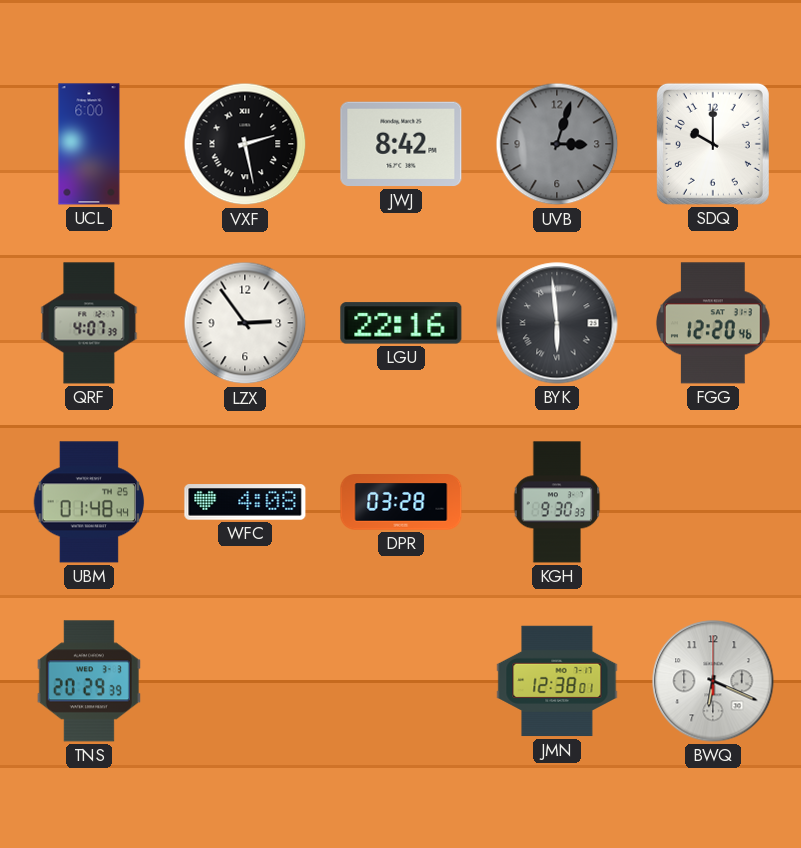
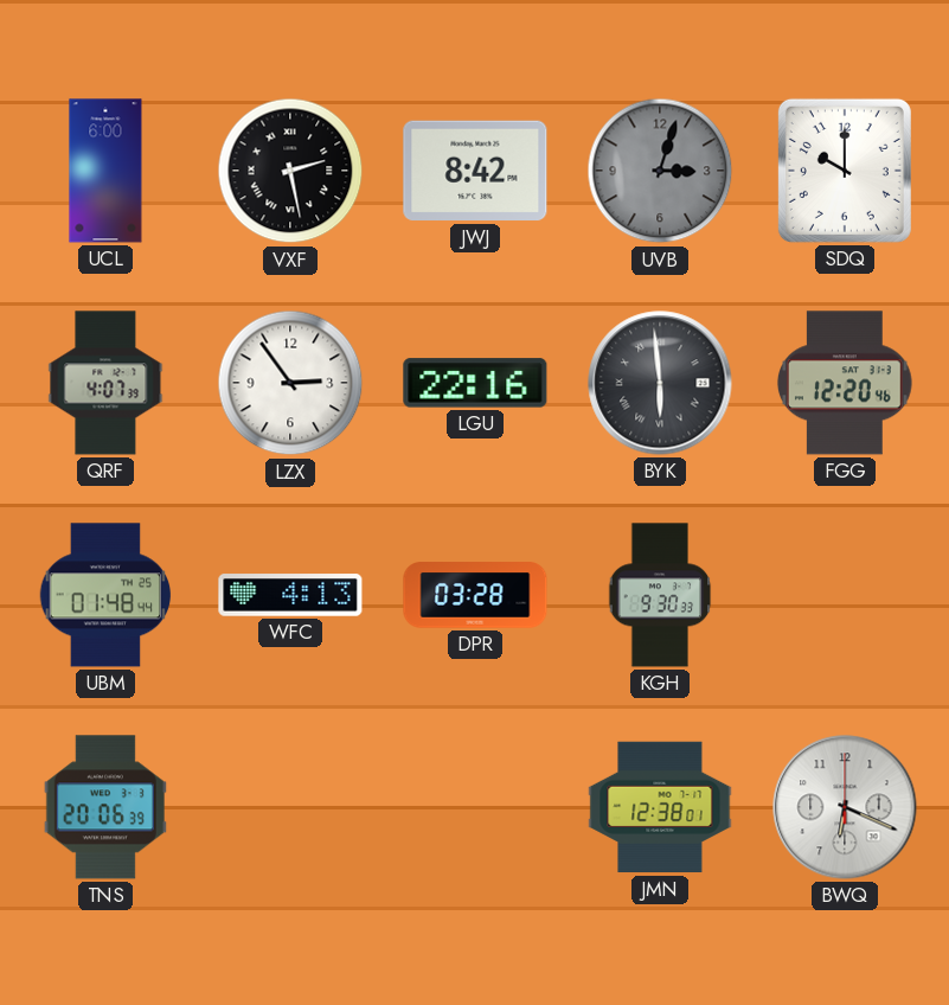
WFC: 4:08 -> 4:13
TNS: 20:29 -> 20:06
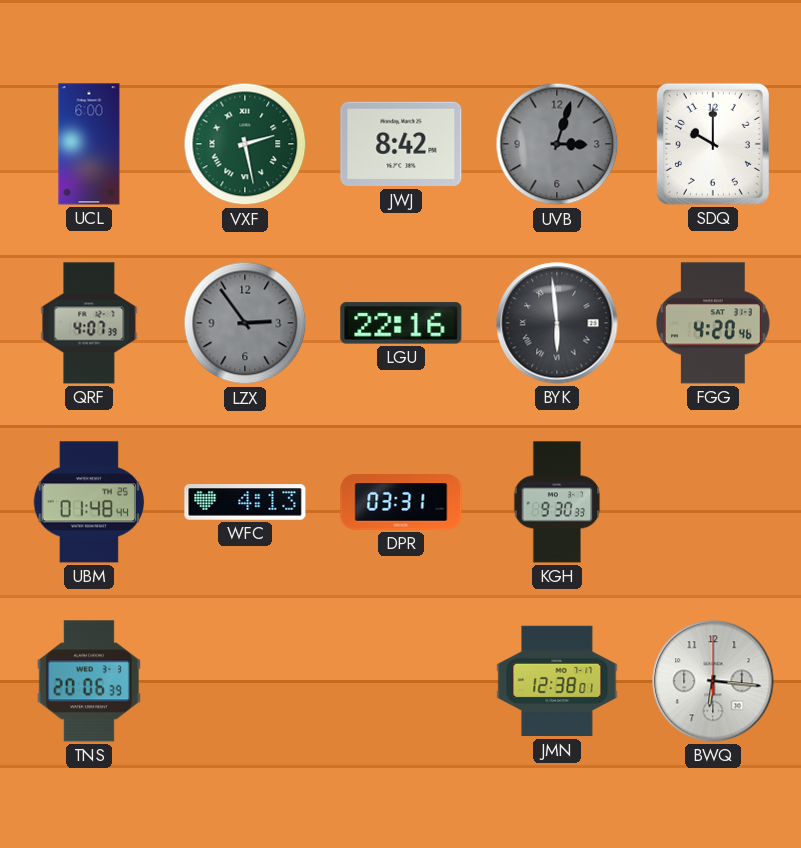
VXF dial: black -> green
LZX dial: white -> grey
FGG: 12:20 -> 4:20
DPR: 03:28 -> 03:31
BWQ: 6:19 -> 6:16
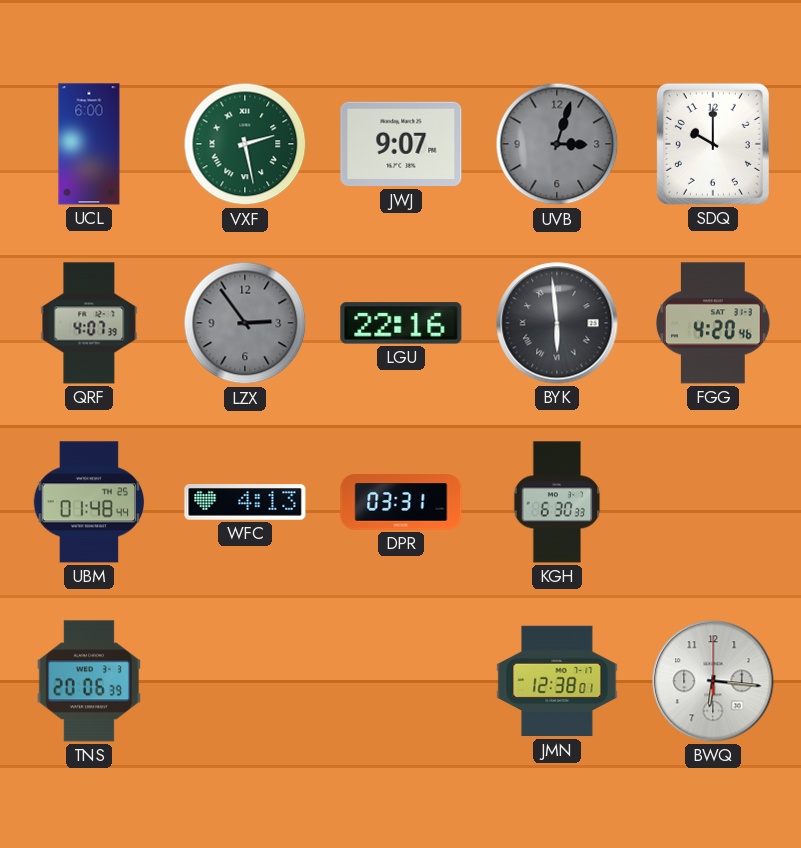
JWJ: 8:42 -> 9:07
KGH: 9:30 -> 6:30
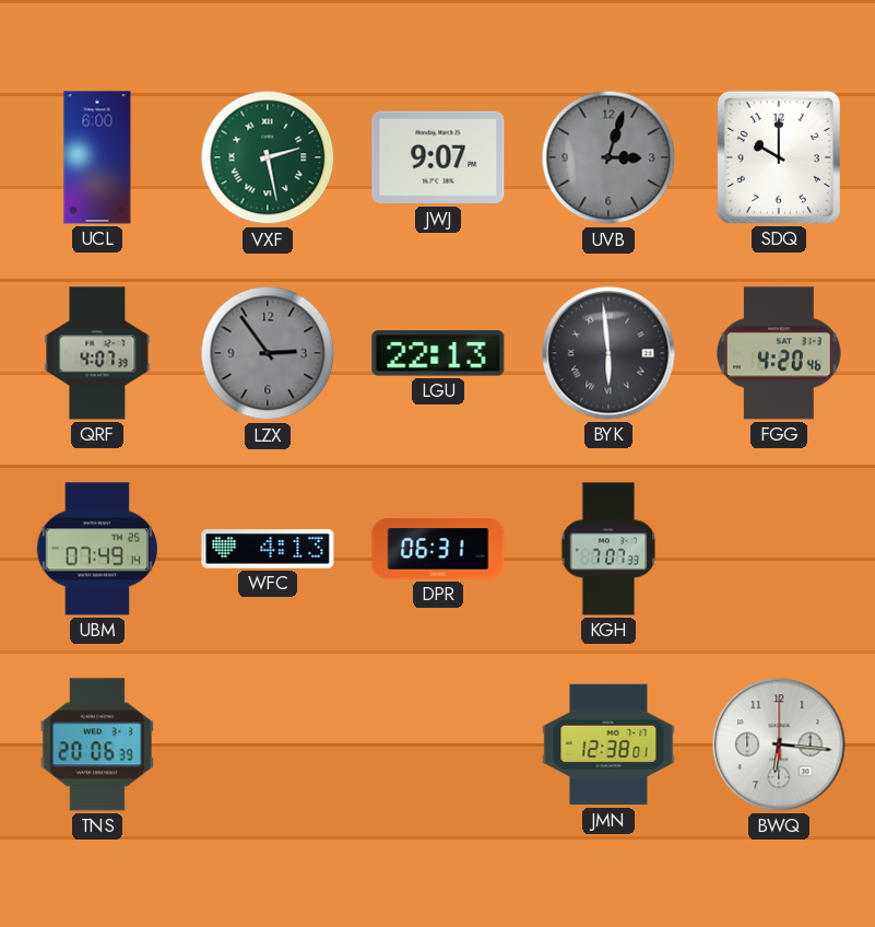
LGU: 22:16 -> 22:13
UBM: 01:48 -> 07:49
DPR: 03:31 -> 06:31
KGH: 6:30 -> 7:07
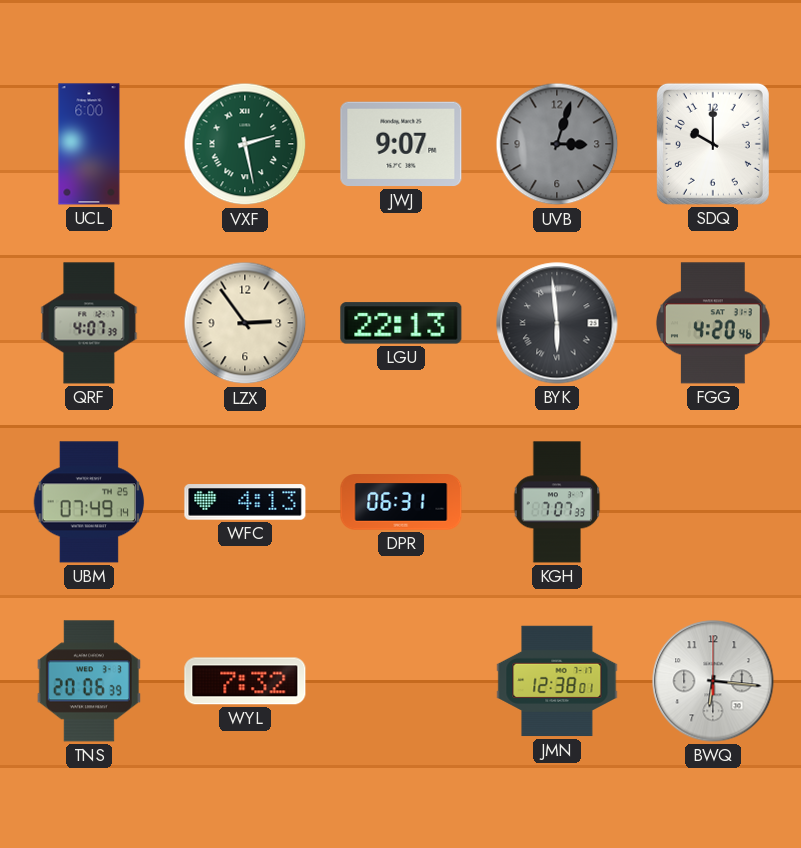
LZX dial: grey -> cream
WYL: none -> 7:32
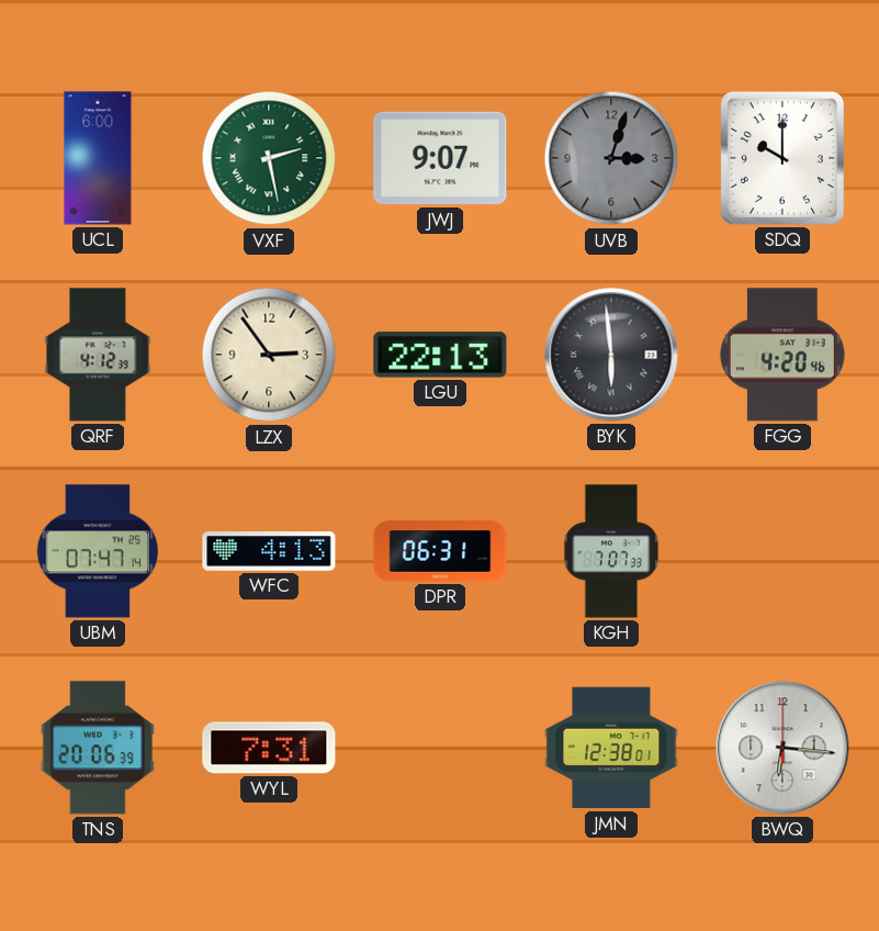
QRF: 4:07 -> 4:12
UBM: 07:49 -> 07:47
WYL: 7:32 -> 7:31
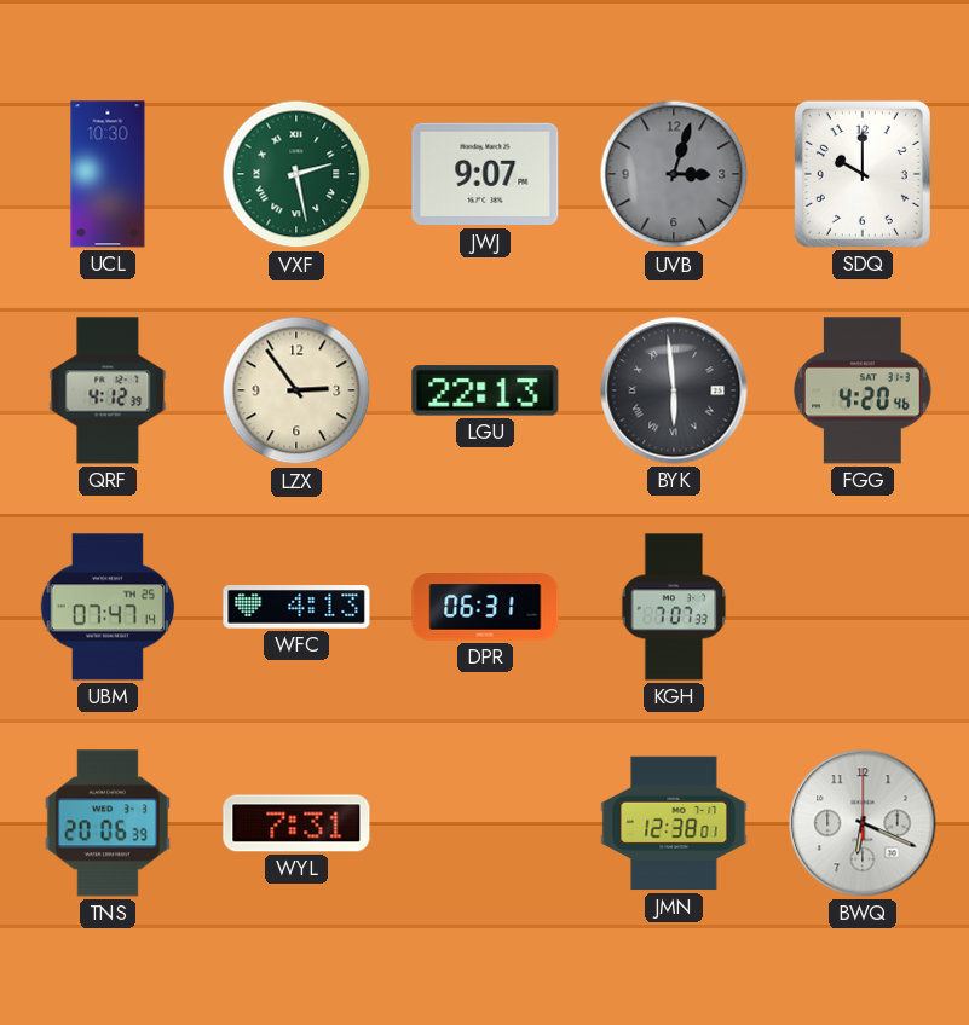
UCL: 6:00 -> 10:30
BWQ: 6:16 -> 6:19
